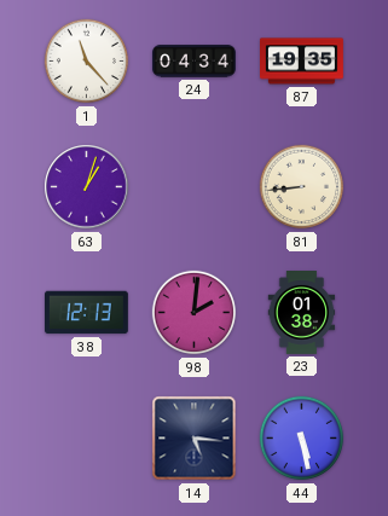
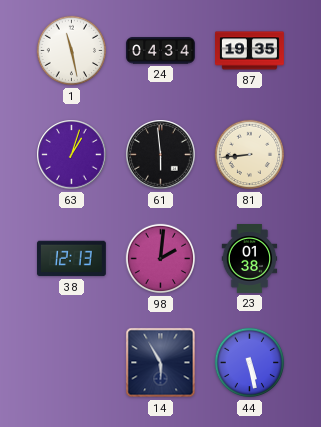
1: 11:23 -> 11:28
61: none -> 5:59
14: 5:16 -> 5:55
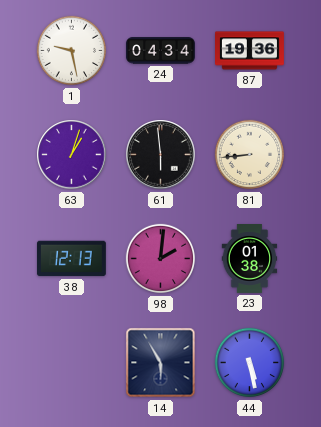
1: 11:28 -> 9:28
87: 19:35 -> 19:36
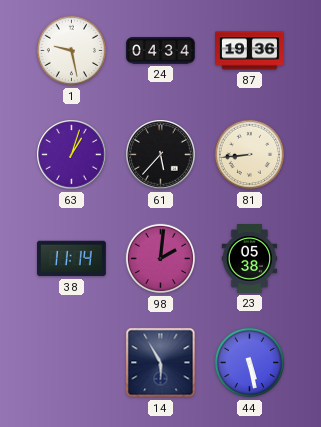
61: 5:59 -> 5:37
38: 12:13 -> 11:14
23: 01:38 -> 05:38
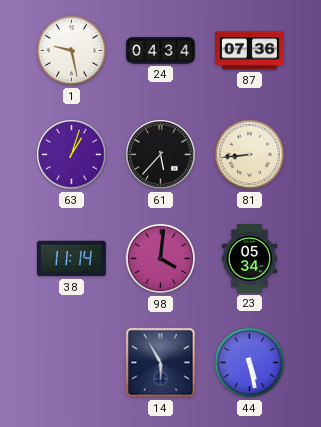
87: 19:36 -> 07:36
98: 2:01 -> 4:01
23: 05:38 -> 05:34
